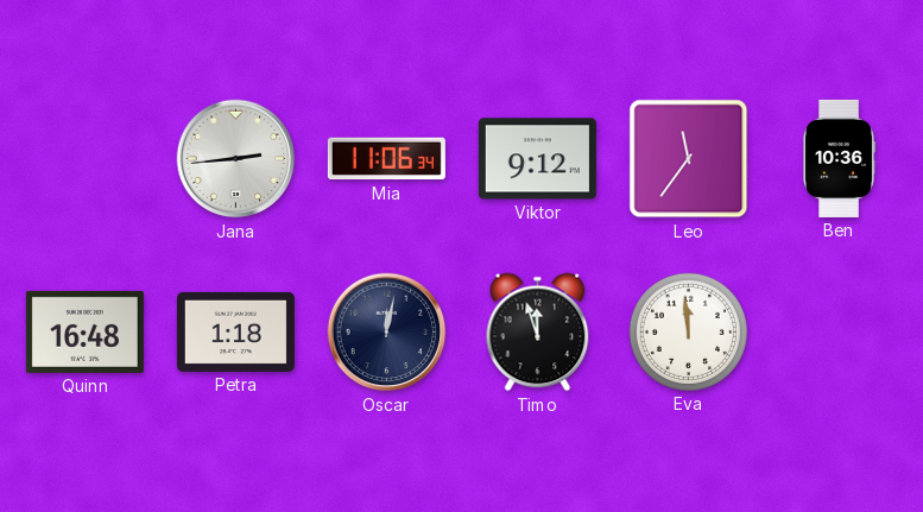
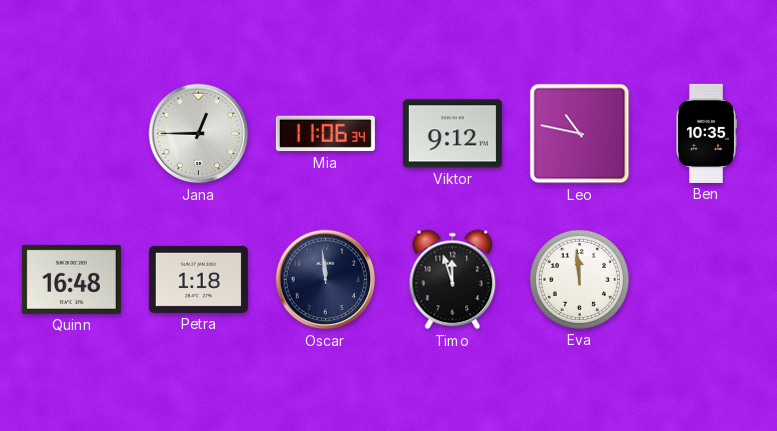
Jana: 2:44 -> 12:45
Leo: 11:36 -> 10:47
Ben: 10:36 -> 10:35
Oscar: 12:02 -> 11:59
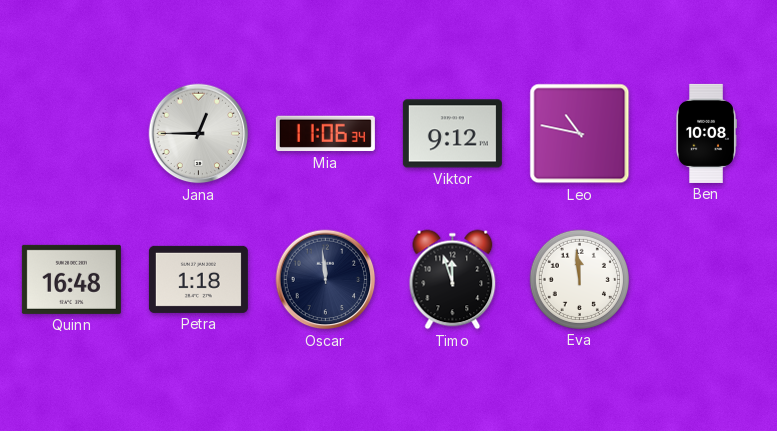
Ben: 10:35 -> 10:08
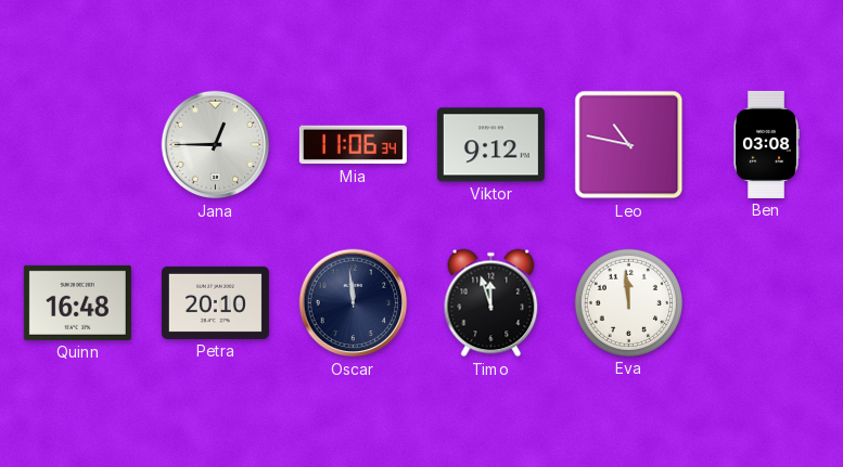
Ben: 10:08 -> 03:08
Petra: 1:18 -> 20:10
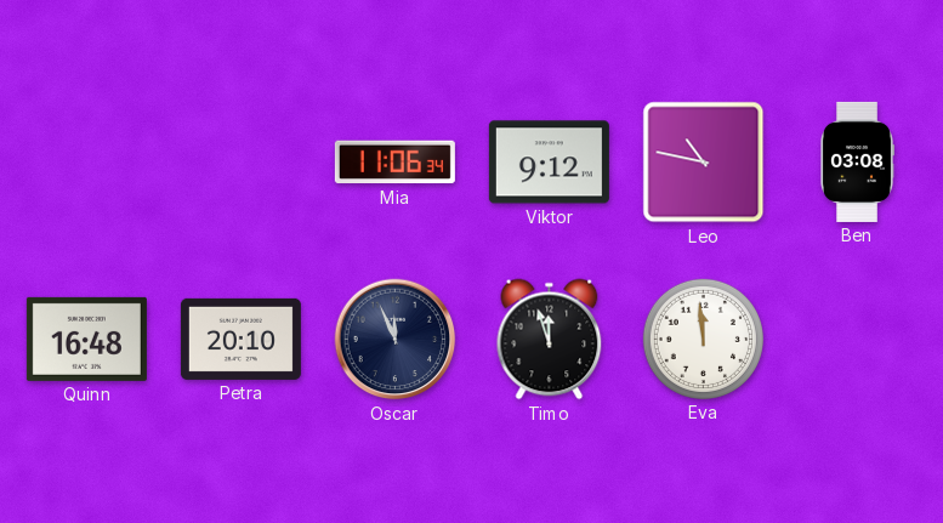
Jana: 12:45 -> none
Oscar: 11:59 -> 11:56
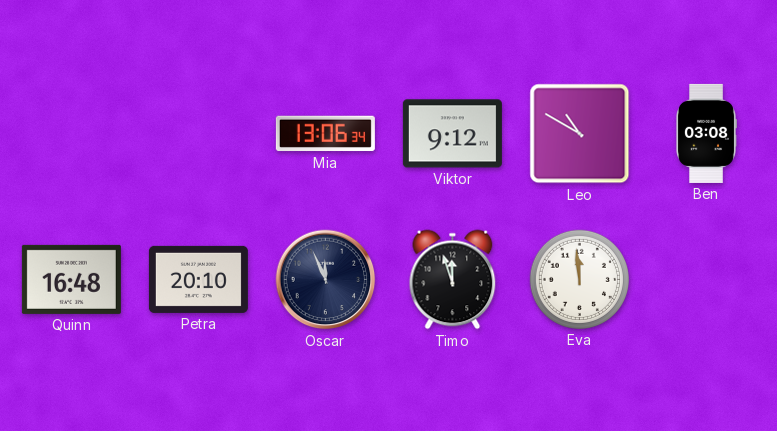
Mia: 11:06 -> 13:06
Leo: 10:47 -> 10:50
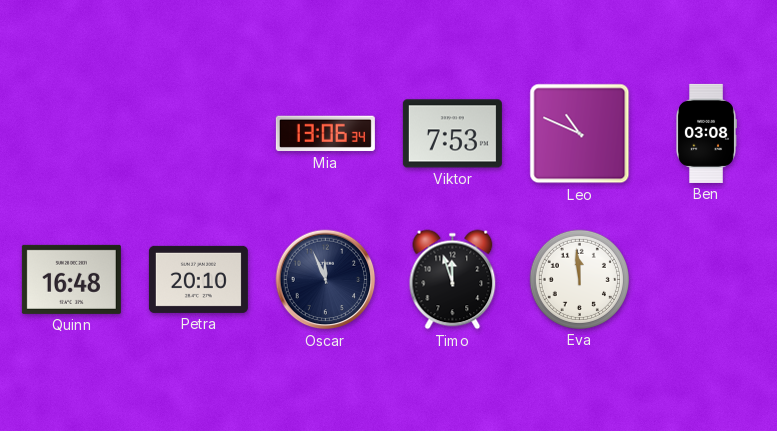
Viktor: 9:12 -> 7:53
Leo: 10:50 -> 10:49
